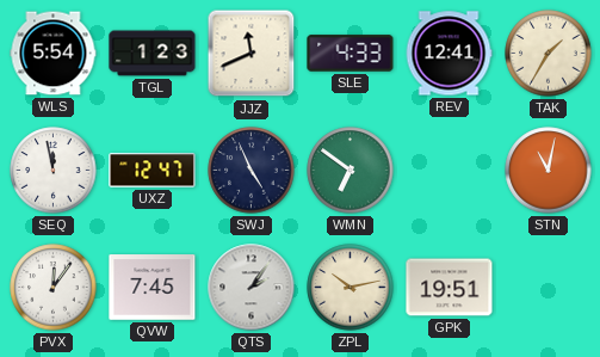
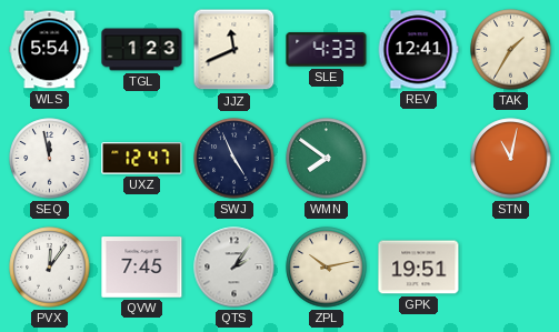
WMN: 6:51 -> 7:51
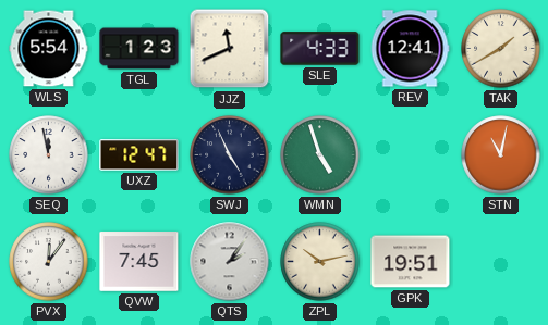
TAK: 1:35 -> 1:40
WMN: 7:51 -> 4:57
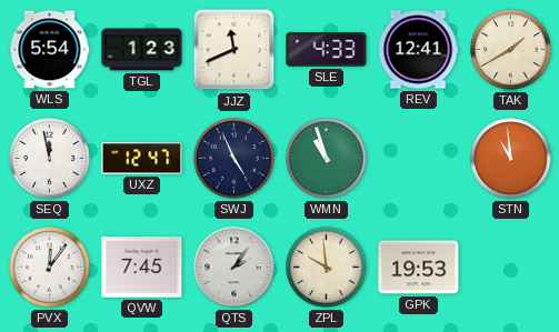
WMN: 4:57 -> 10:57
STN: 11:02 -> 10:59
ZPL: 10:13 -> 9:59
GPK: 19:51 -> 19:53
